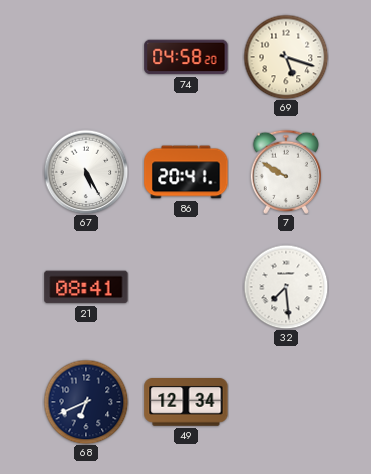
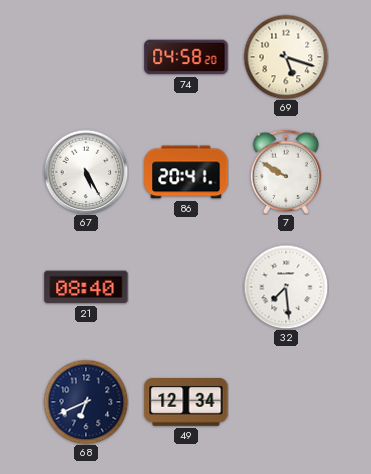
21: 08:41 -> 08:40
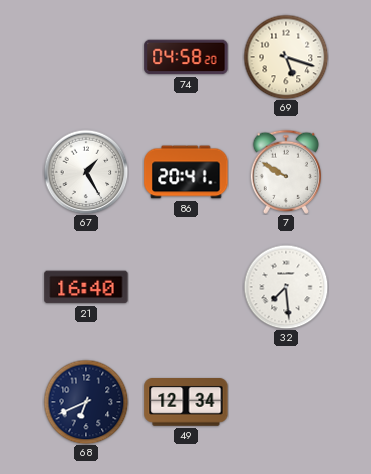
67: 5:25 -> 1:25
21: 08:40 -> 16:40
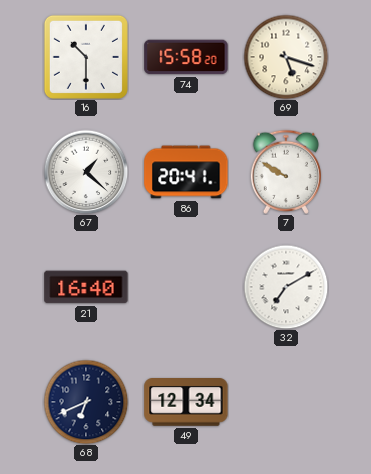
16: none -> 10:30
74: 04:58 -> 15:58
67: 1:25 -> 1:22
32: 7:29 -> 7:10
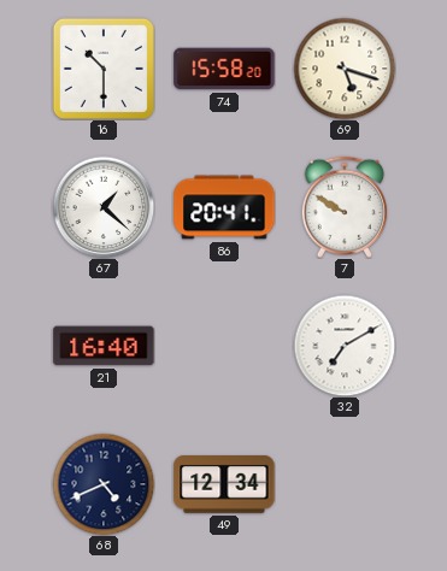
68: 6:41 -> 4:41
